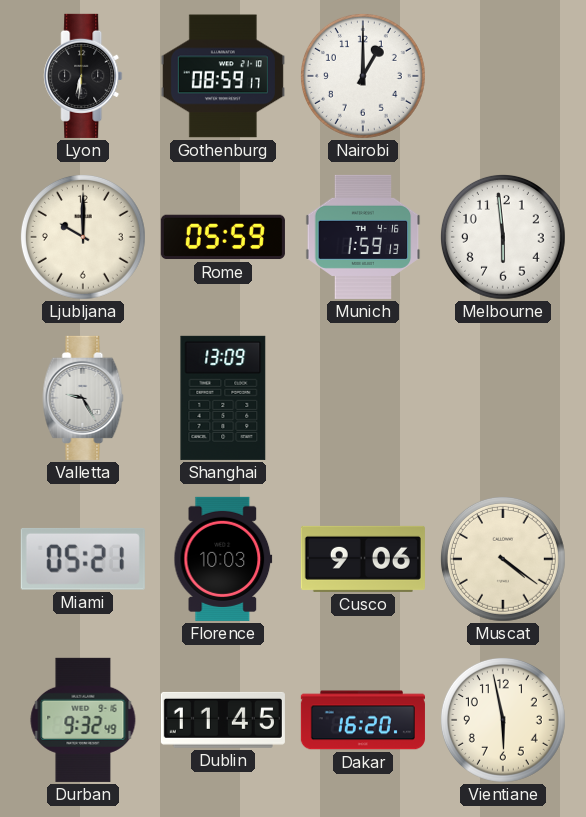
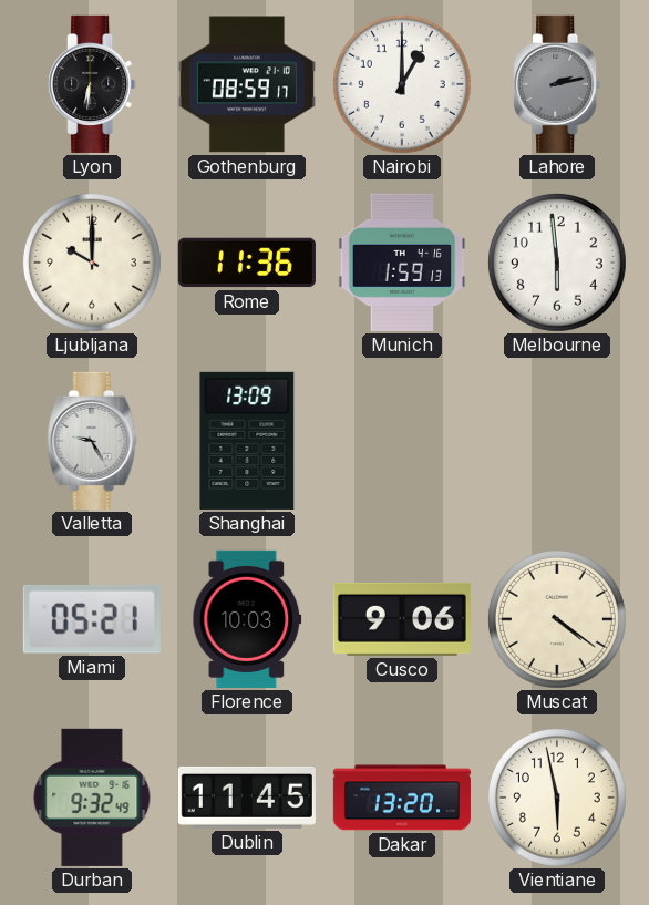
Lahore: none -> 2:13
Rome: 05:59 -> 11:36
Dakar: 16:20 -> 13:20
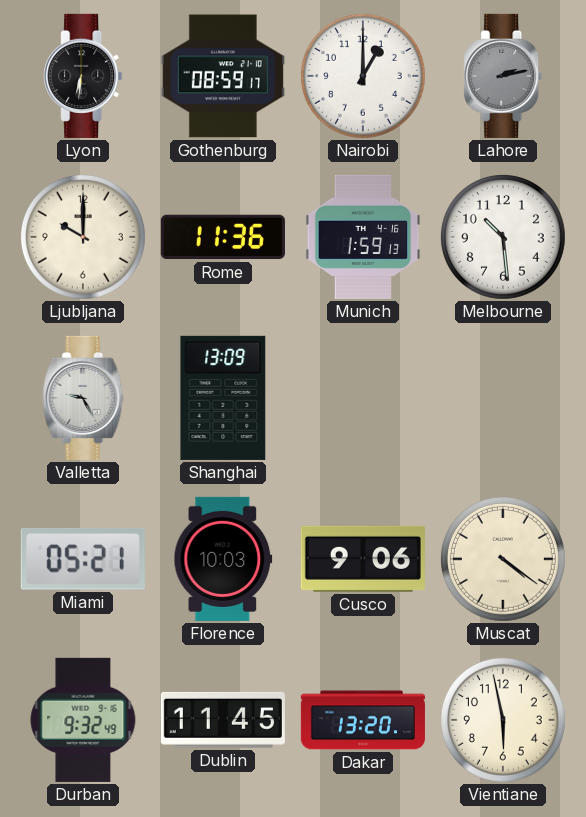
Melbourne: 5:59 -> 10:29
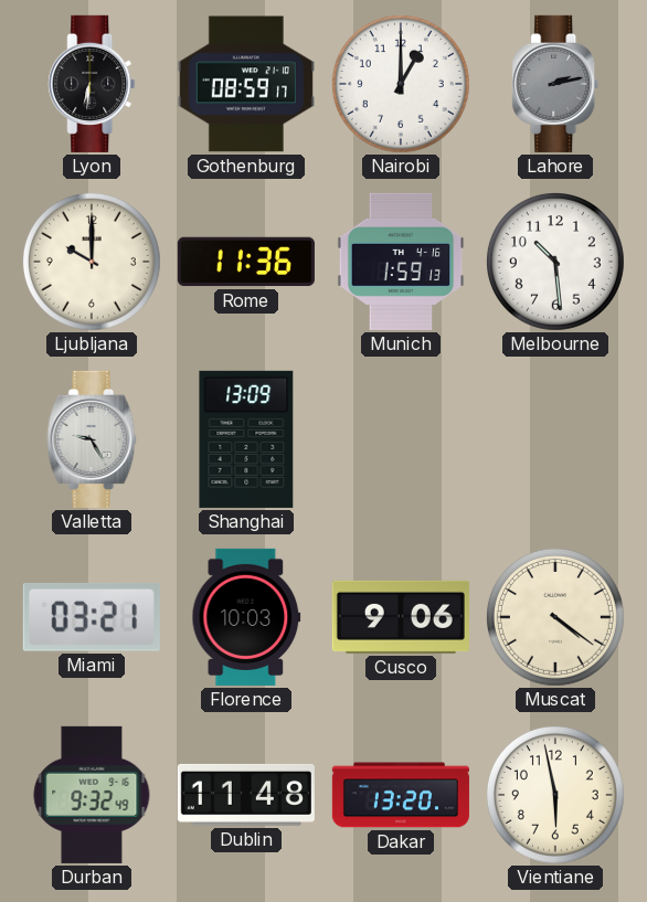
Miami: 05:21 -> 03:21
Dublin: 11:45 -> 11:48
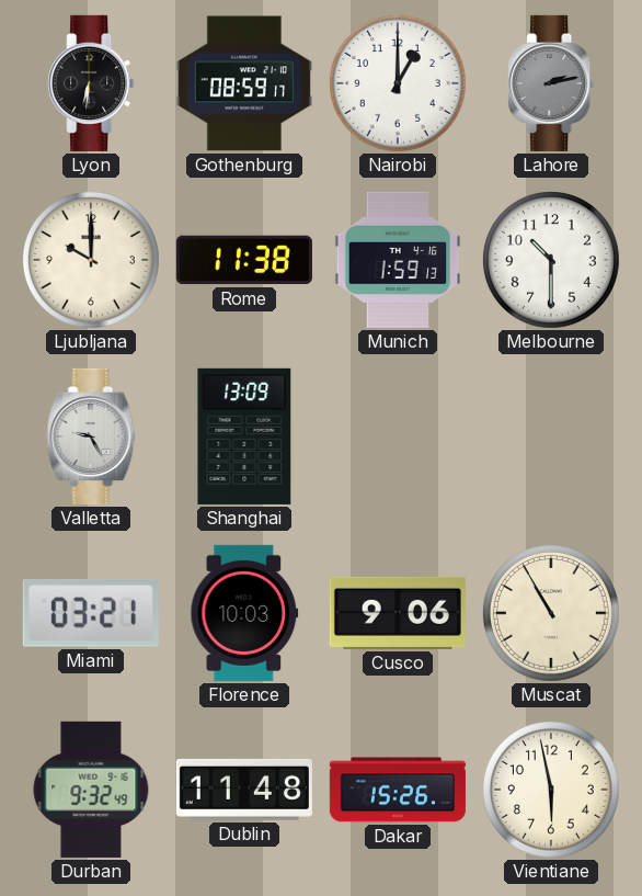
Rome: 11:36 -> 11:38
Melbourne: 10:29 -> 10:30
Muscat: 4:21 -> 10:55
Dakar: 13:20 -> 15:26
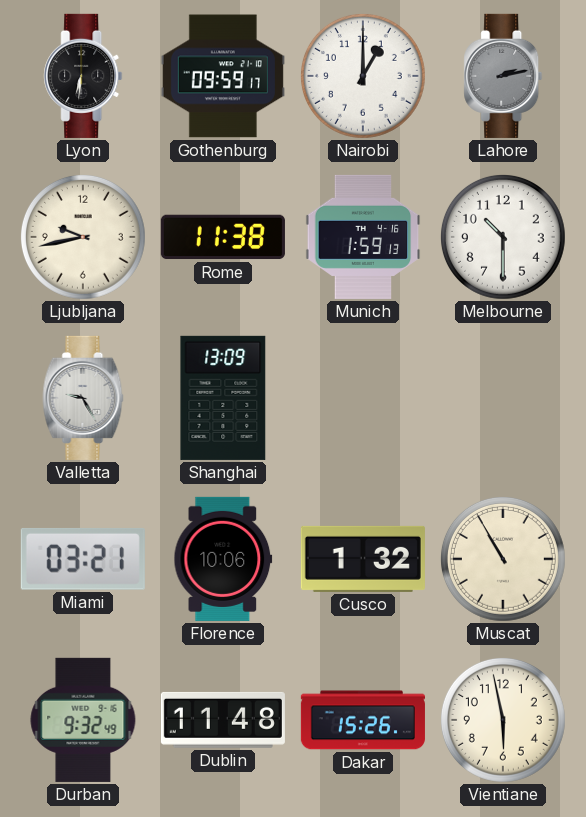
Gothenburg: 08:59 -> 09:59
Ljubljana: 10:00 -> 9:43
Florence: 10:03 -> 10:06
Cusco: 9:06 -> 1:32
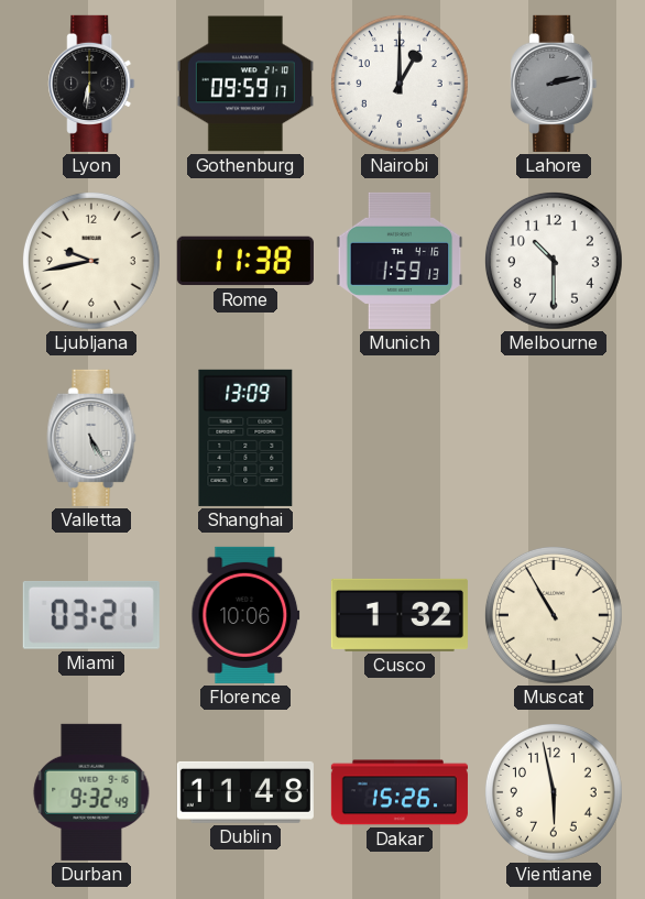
Valletta: 9:25 -> 5:25
